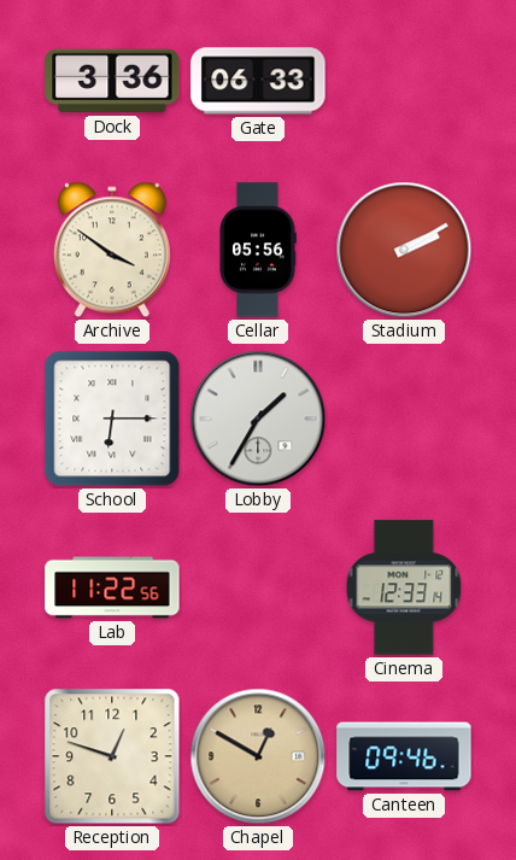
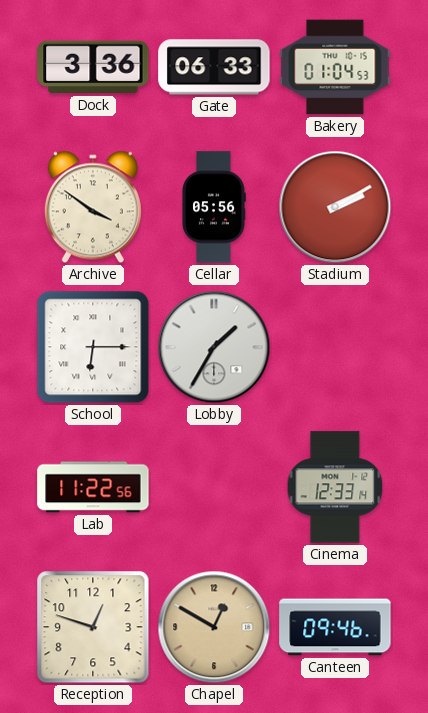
Bakery: none -> 01:04
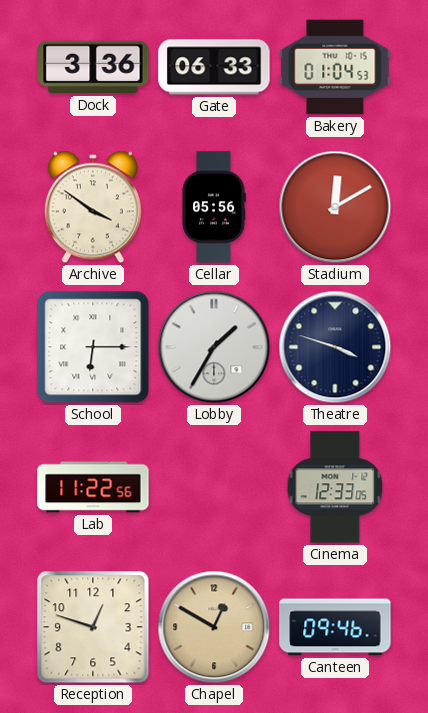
Stadium: 2:10 -> 12:10
Theatre: none -> 3:48
Cinema: 12:33:14 -> 12:33:05
